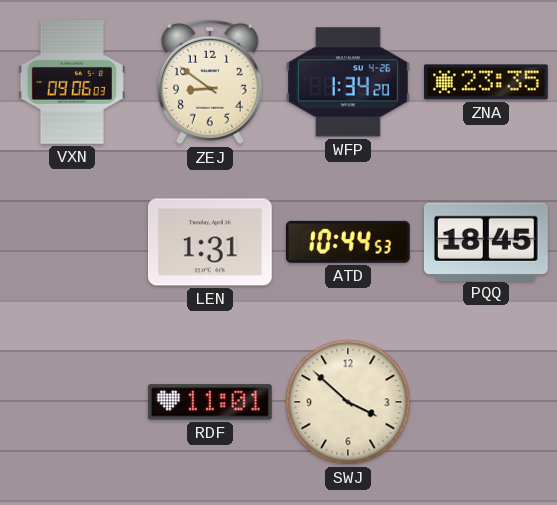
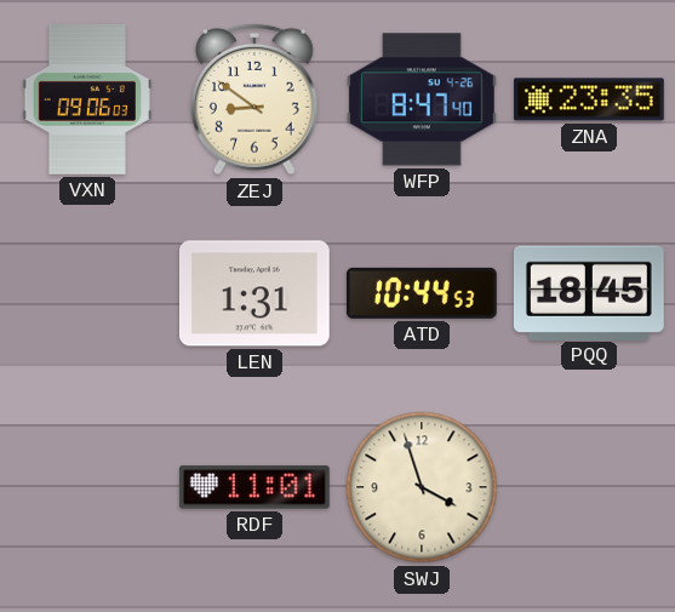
WFP: 1:34 -> 8:47
SWJ: 3:52 -> 3:57
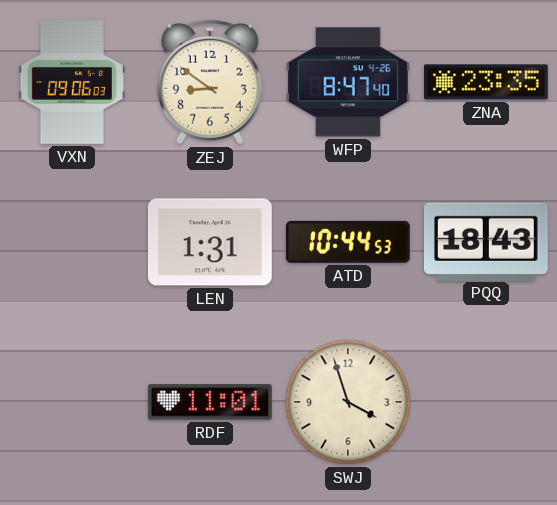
PQQ: 18:45 -> 18:43
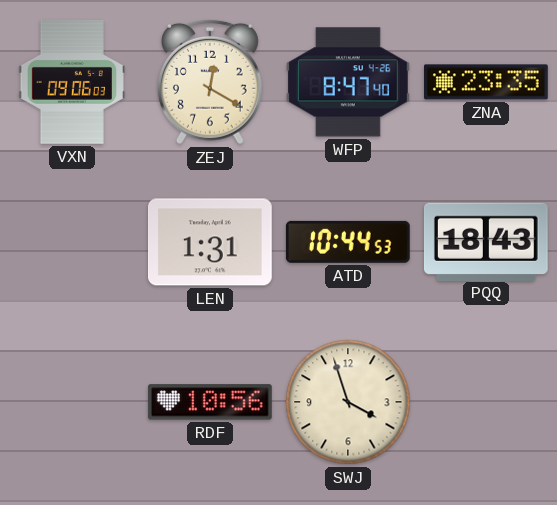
ZEJ: 8:51 -> 12:20
RDF: 11:01 -> 10:56
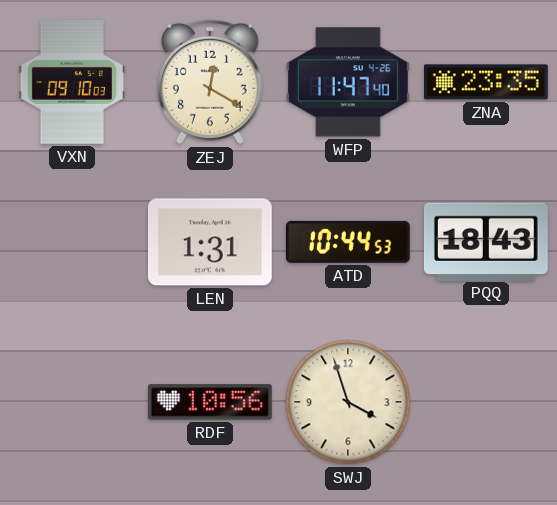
VXN: 09:06 -> 09:10
WFP: 8:47 -> 11:47
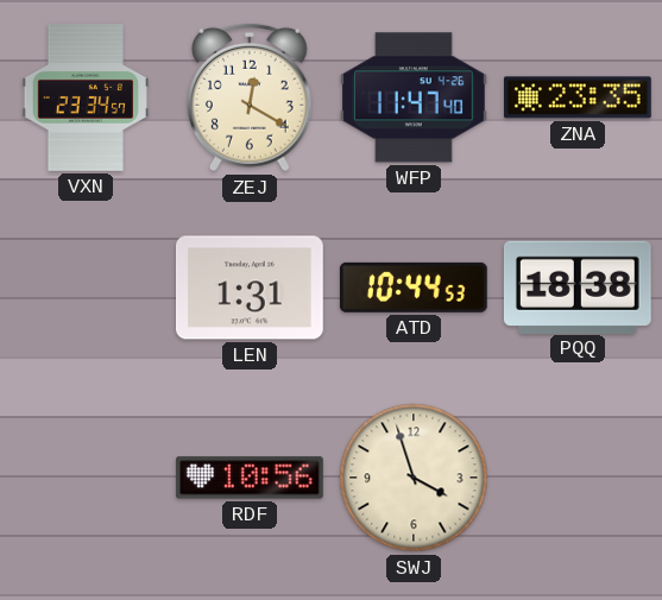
VXN: 09:10 -> 23:34
PQQ: 18:43 -> 18:38
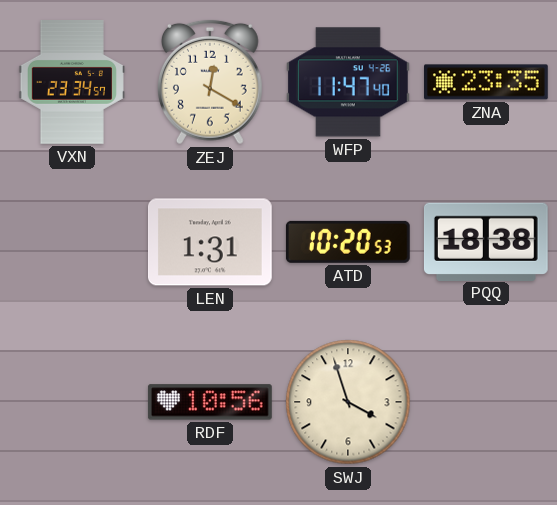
ATD: 10:44 -> 10:20
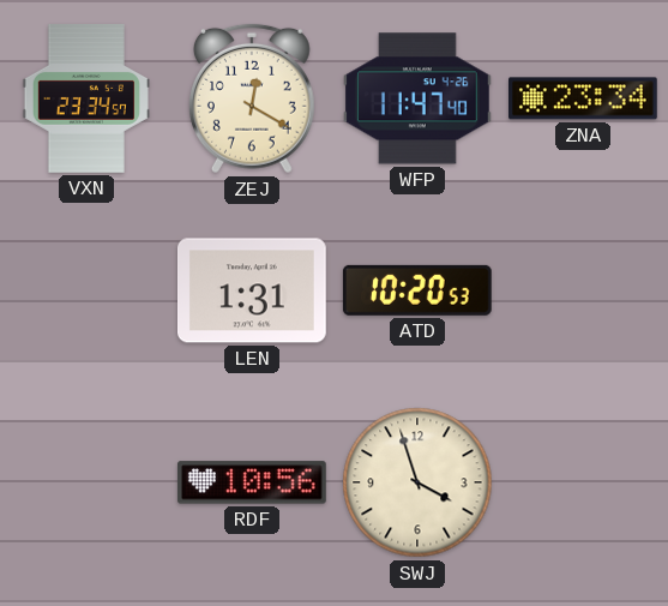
ZNA: 23:35 -> 23:34
PQQ: 18:38 -> none
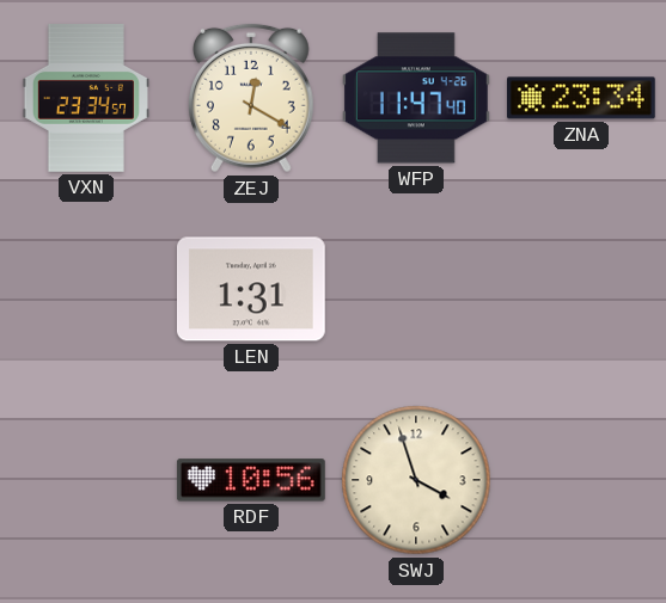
ATD: 10:20 -> none
